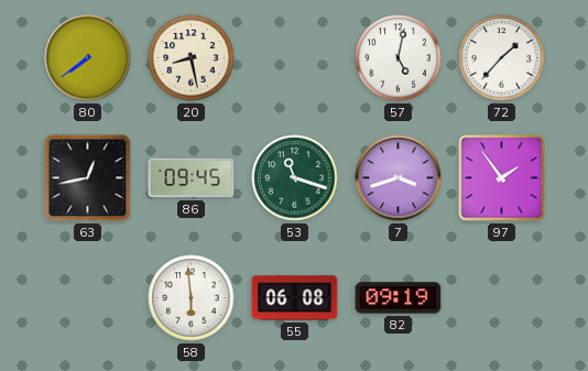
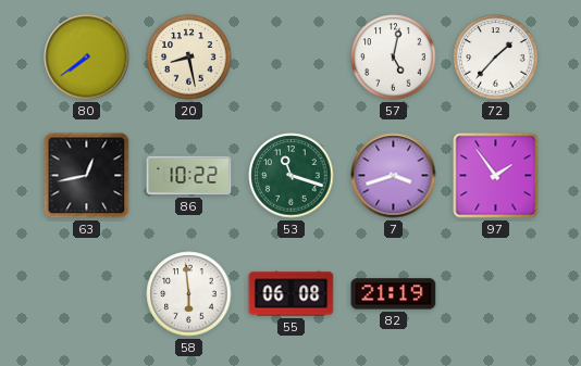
86: 09:45 -> 10:22
82: 09:19 -> 21:19
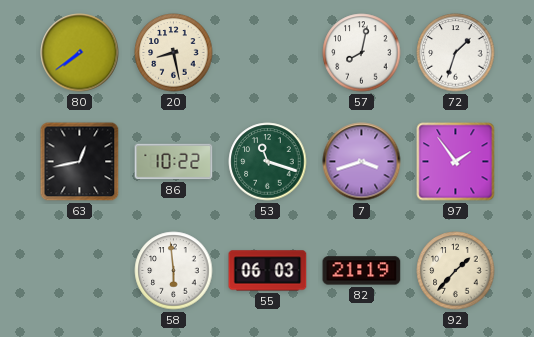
57: 5:02 -> 8:02
72: 1:37 -> 1:33
55: 06:08 -> 06:03
92: none -> 1:37
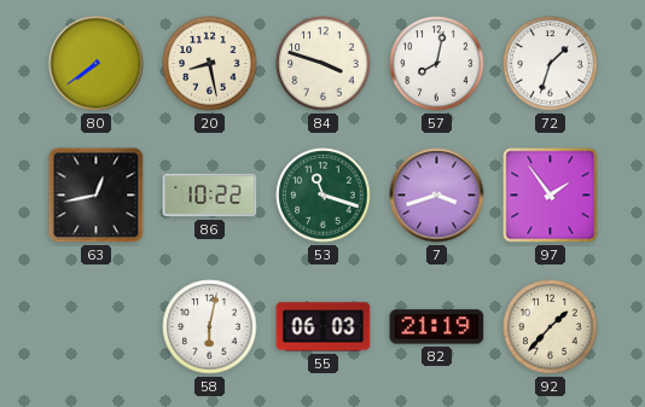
84: none -> 3:48
58: 5:59 -> 6:02
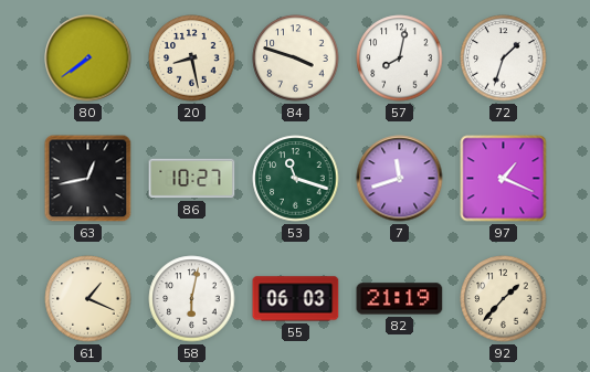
86: 10:22 -> 10:27
7: 3:42 -> 11:42
97: 1:54 -> 1:19
61: none -> 1:19
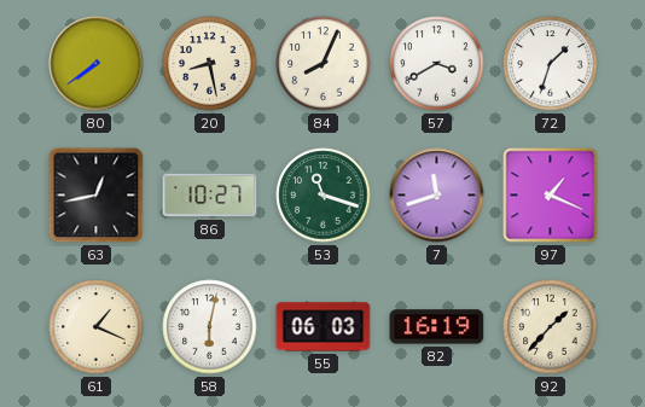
84: 3:48 -> 8:04
57: 8:02 -> 3:40
82: 21:19 -> 16:19
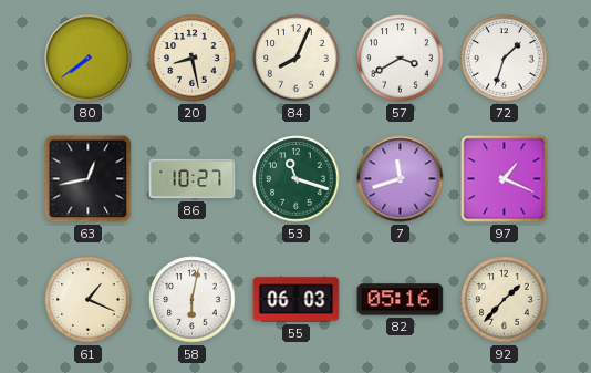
82: 16:19 -> 05:16
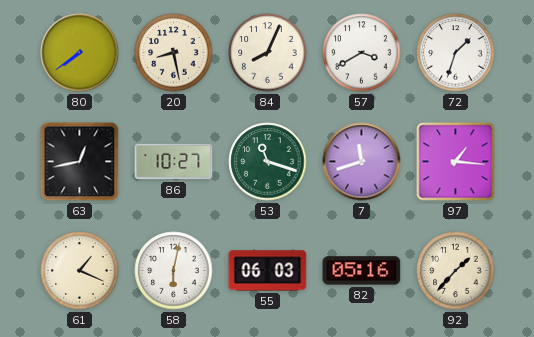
97: 1:19 -> 1:16
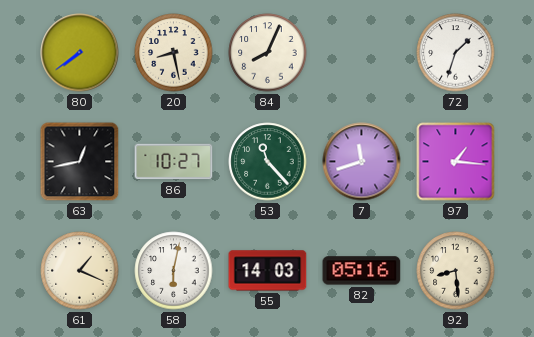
57: 3:40 -> none
53: 11:18 -> 11:23
55: 06:03 -> 14:03
92: 1:37 -> 8:29
